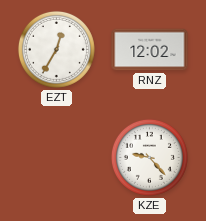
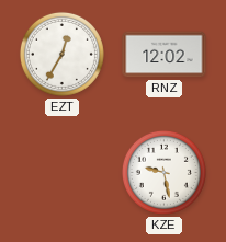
KZE: 9:23 -> 9:28
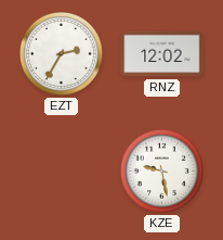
EZT: 12:35 -> 2:35
